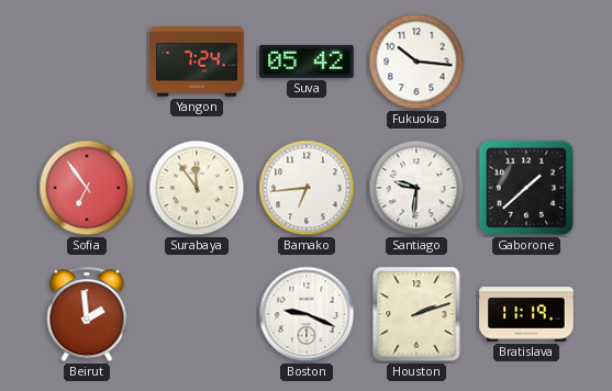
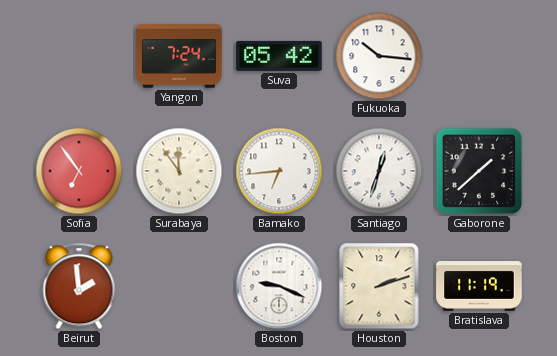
Santiago: 9:31 -> 12:33
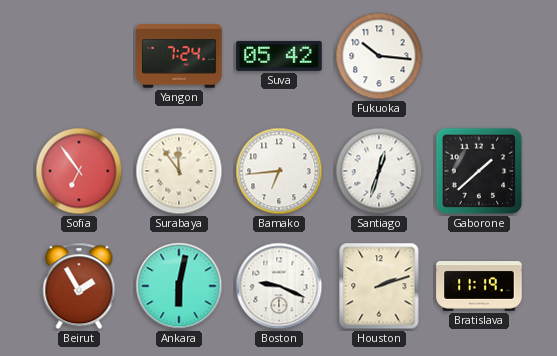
Beirut: 1:59 -> 1:55
Ankara: none -> 6:02
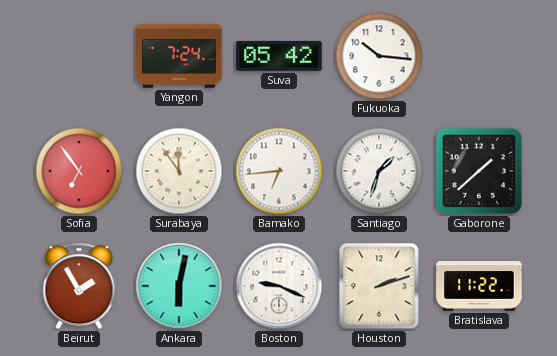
Santiago: 12:33 -> 1:33
Bratislava: 11:19 -> 11:22
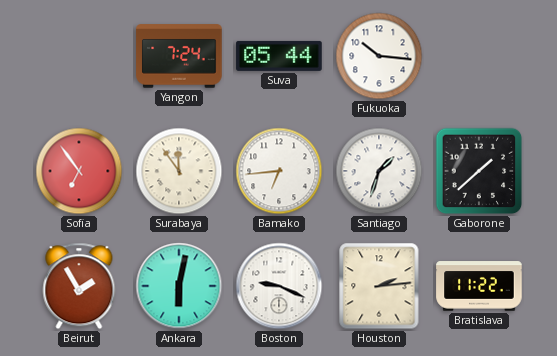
Suva: 05:42 -> 05:44
Houston: 2:12 -> 2:14
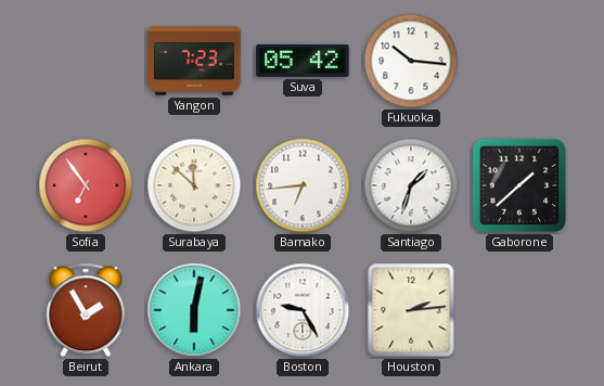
Yangon: 7:24 -> 7:23
Suva: 05:44 -> 05:42
Surabaya: 11:54 -> 11:52
Boston: 9:19 -> 9:25
Bratislava: 11:22 -> none
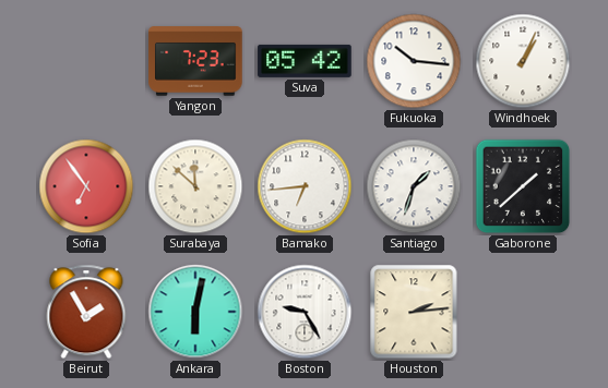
Windhoek: none -> 1:04
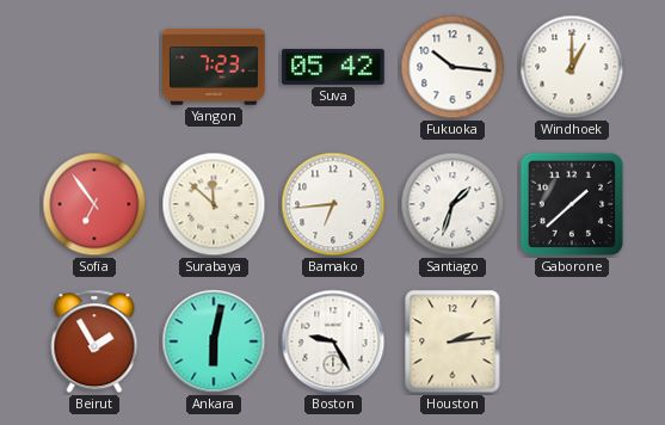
Windhoek: 1:04 -> 1:00
